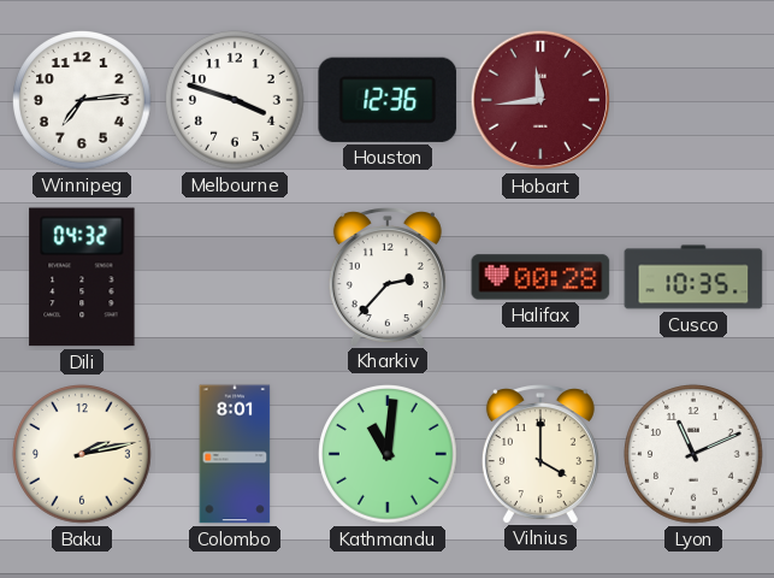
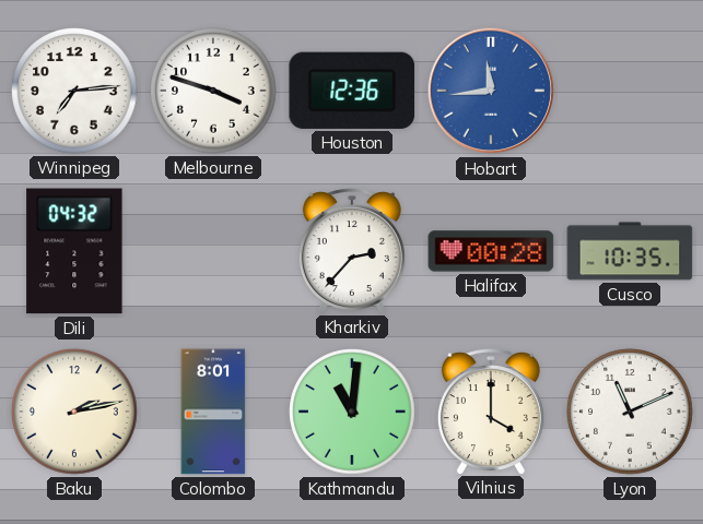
Hobart dial: burgundy -> blue
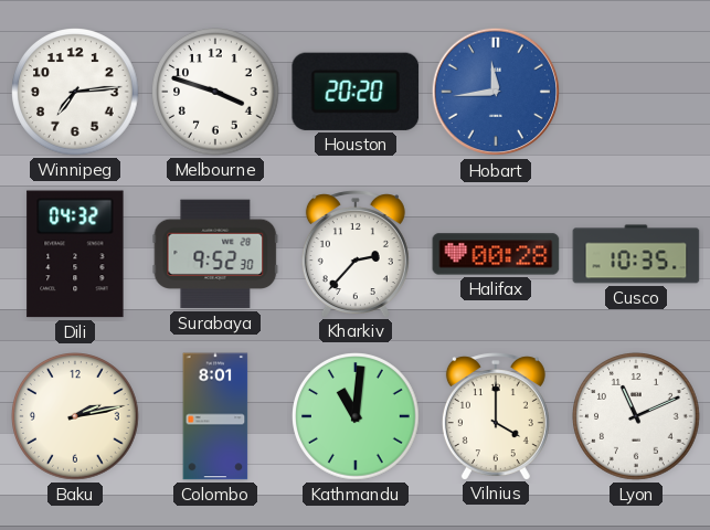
Houston: 12:36 -> 20:20
Surabaya: none -> 9:52
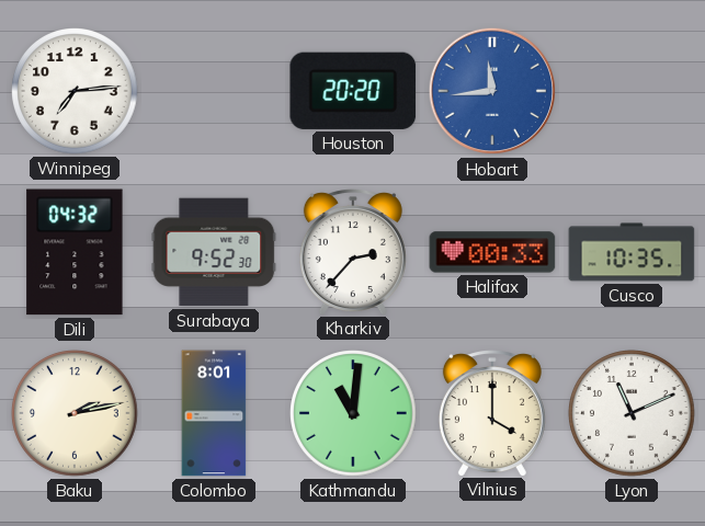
Melbourne: 3:48 -> none
Halifax: 00:28 -> 00:33
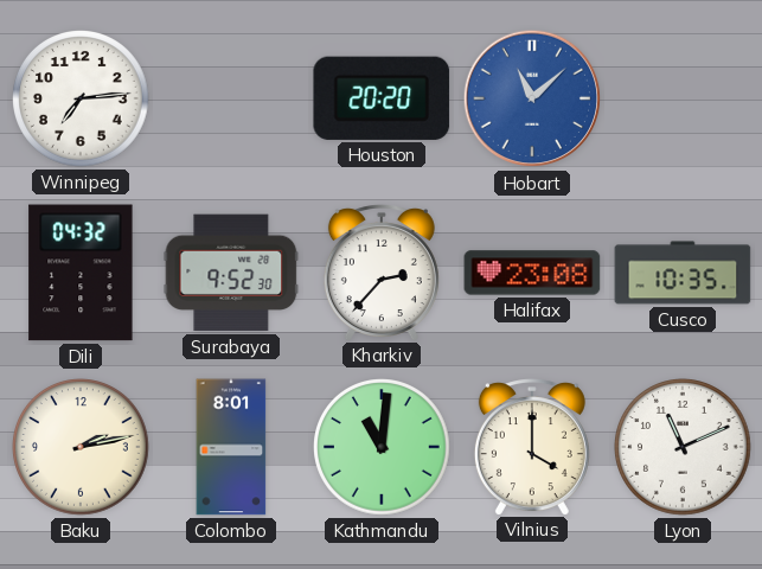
Hobart: 11:44 -> 11:08
Halifax: 00:33 -> 23:08
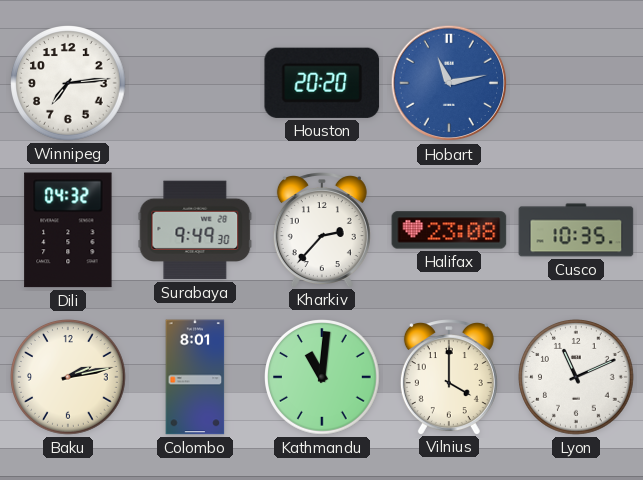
Hobart: 11:08 -> 11:13
Surabaya: 9:52 -> 9:49
